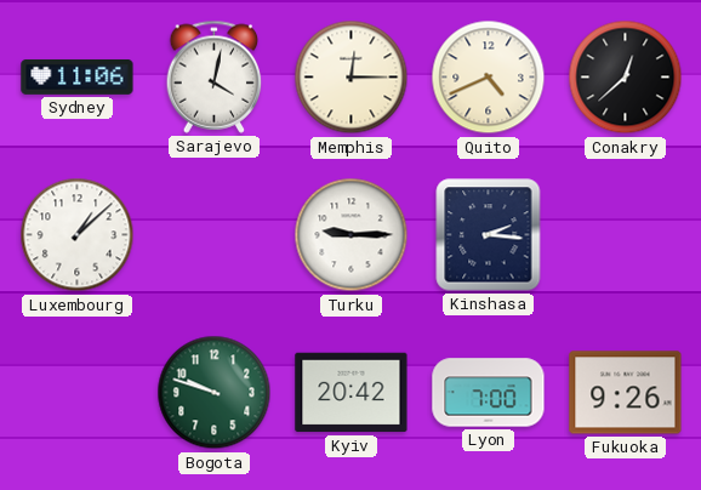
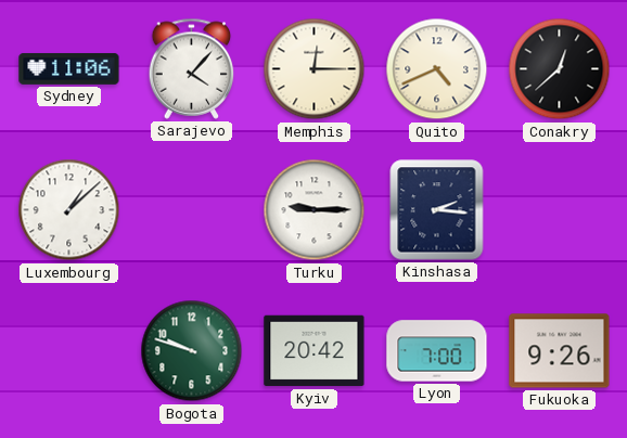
Sarajevo: 4:02 -> 4:07
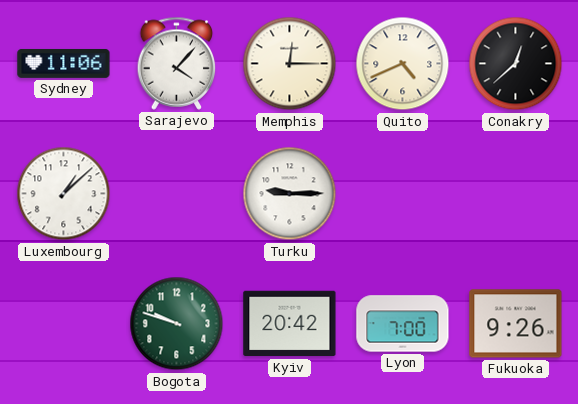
Kinshasa: 2:16 -> none
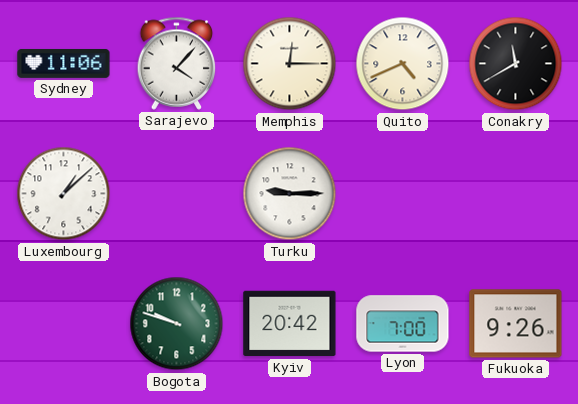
Conakry: 12:38 -> 11:40
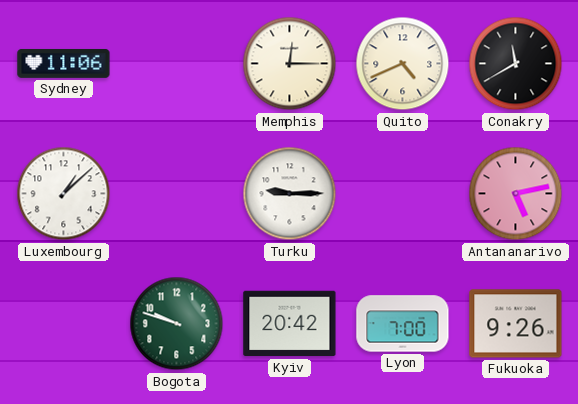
Sarajevo: 4:07 -> none
Antananarivo: none -> 5:13
